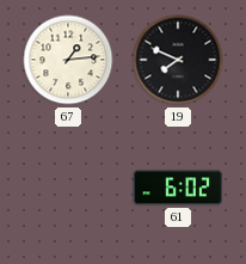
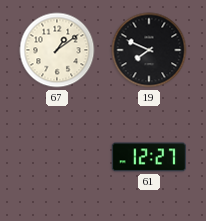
67: 1:14 -> 1:09
61: 6:02 -> 12:27
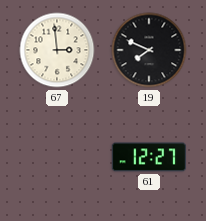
67: 1:09 -> 2:59
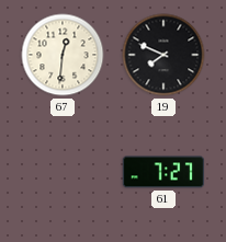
67: 2:59 -> 12:31
61: 12:27 -> 7:27
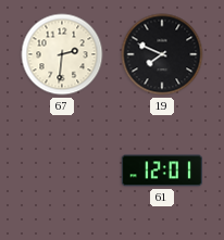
67: 12:31 -> 2:31
61: 7:27 -> 12:01
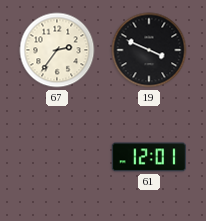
67: 2:31 -> 2:36
19: 7:49 -> 3:49
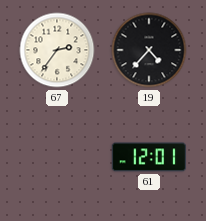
19: 3:49 -> 4:37
